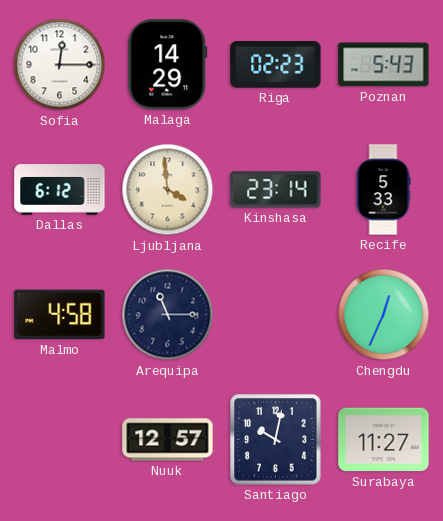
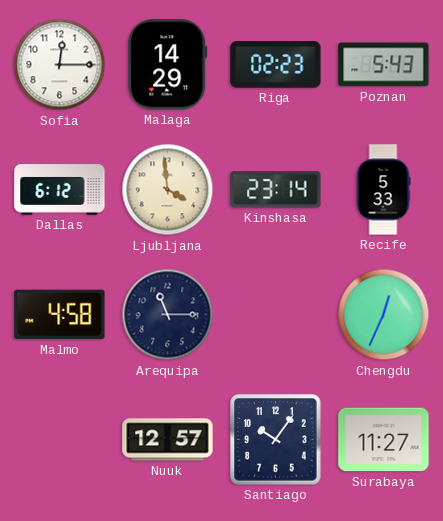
Santiago: 10:02 -> 10:06
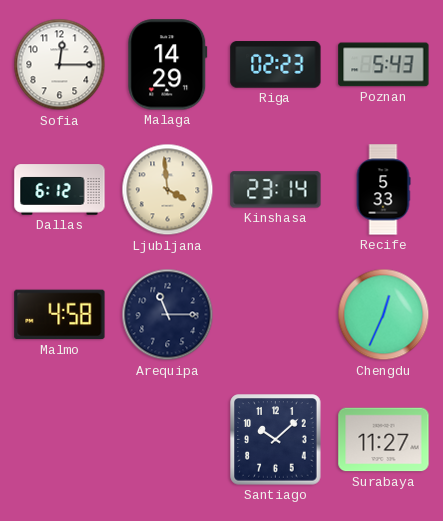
Nuuk: 12:57 -> none
Santiago: 10:06 -> 10:08
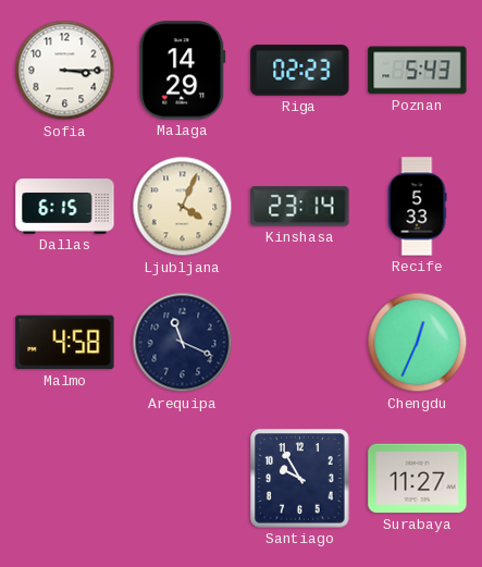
Sofia: 12:15 -> 3:15
Dallas: 6:12 -> 6:15
Ljubljana: 3:59 -> 4:04
Arequipa: 11:15 -> 11:19
Santiago: 10:08 -> 9:55
